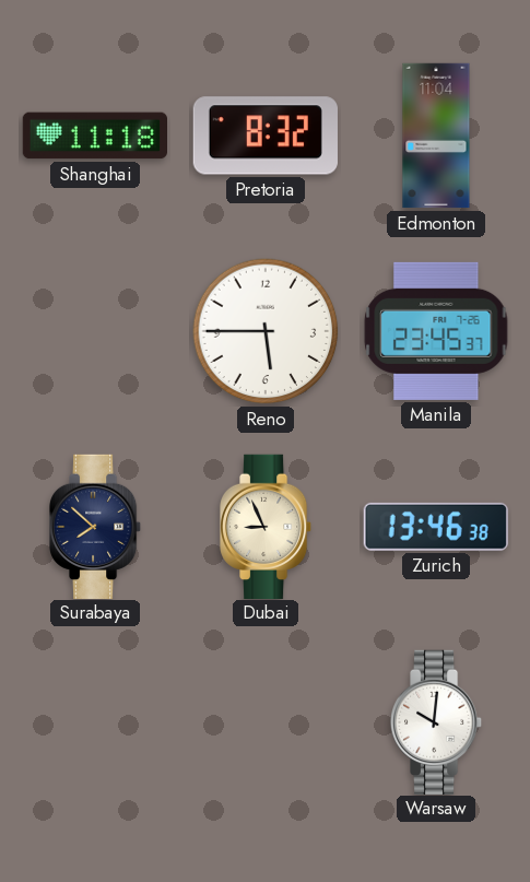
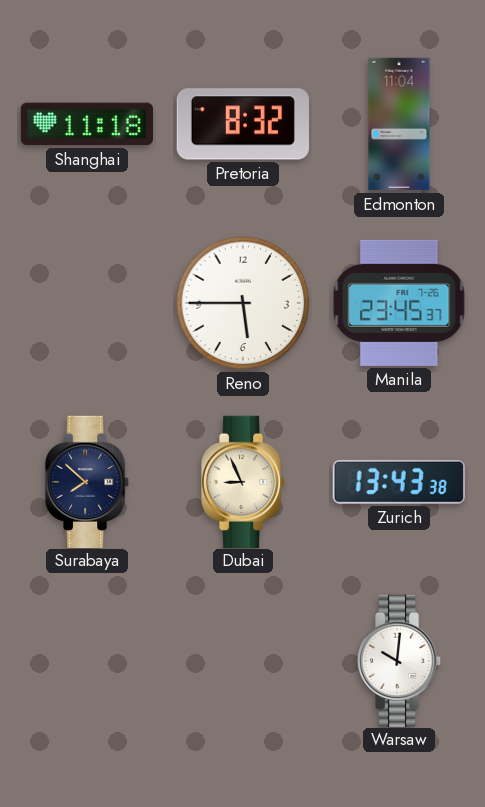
Zurich: 13:46 -> 13:43
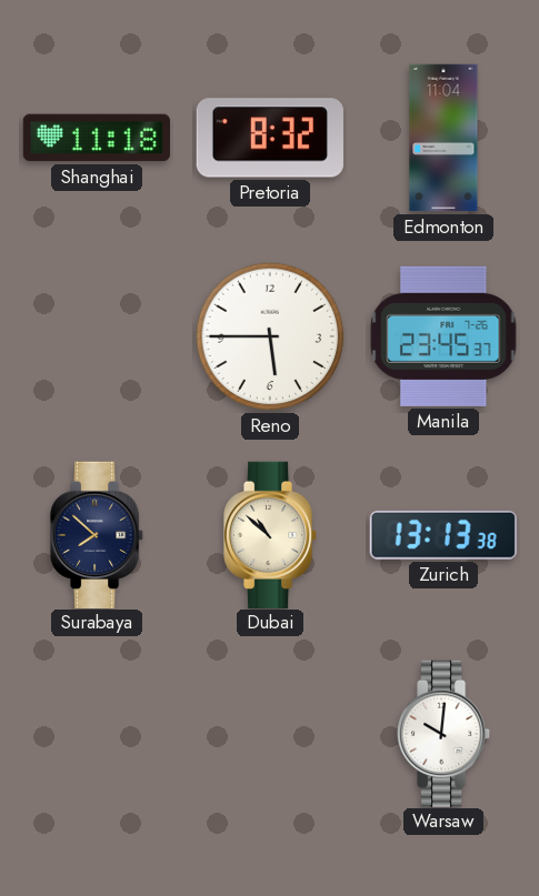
Dubai: 8:56 -> 10:52
Zurich: 13:43 -> 13:13
